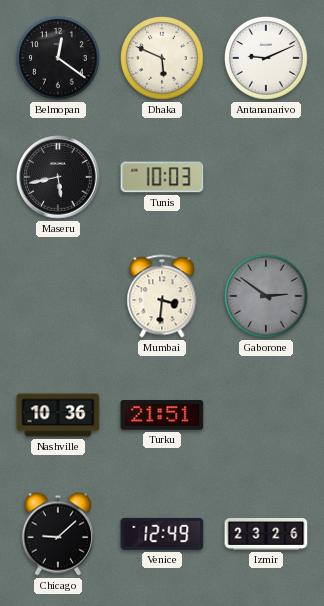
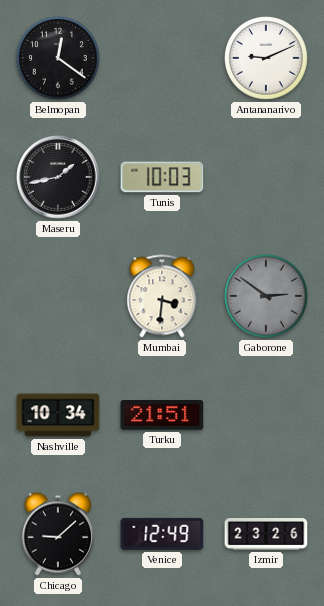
Dhaka: 5:49 -> none
Maseru: 5:43 -> 1:43
Nashville: 10:36 -> 10:34
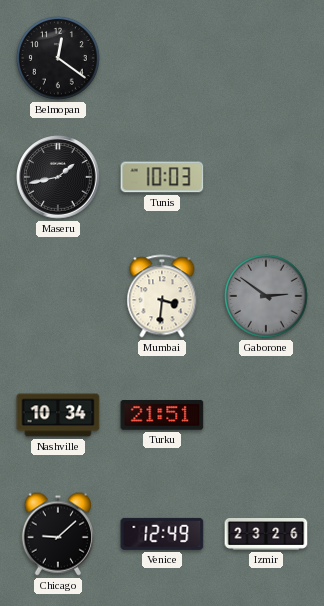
Antananarivo: 9:11 -> none
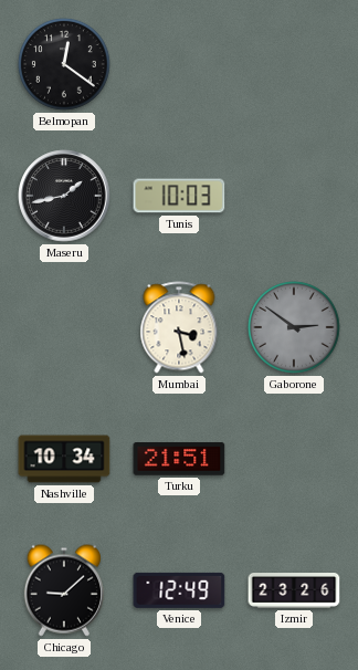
Mumbai: 3:31 -> 3:28
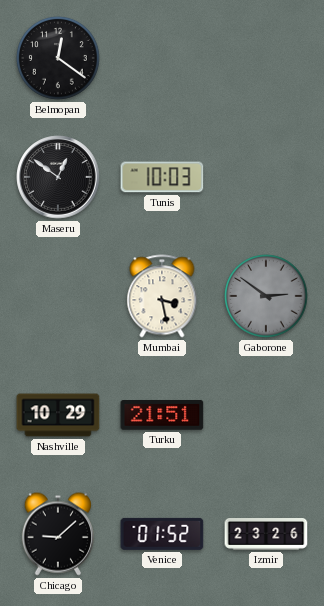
Maseru: 1:43 -> 12:51
Nashville: 10:34 -> 10:29
Venice: 12:49 -> 01:52
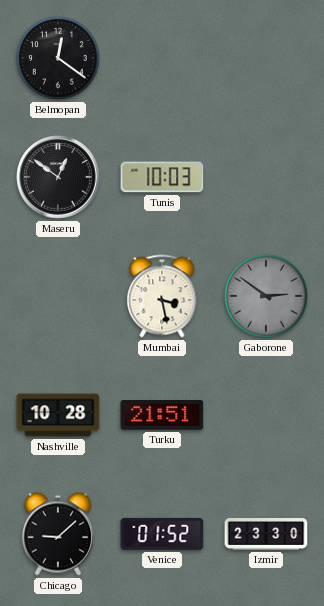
Nashville: 10:29 -> 10:28
Izmir: 23:26 -> 23:30
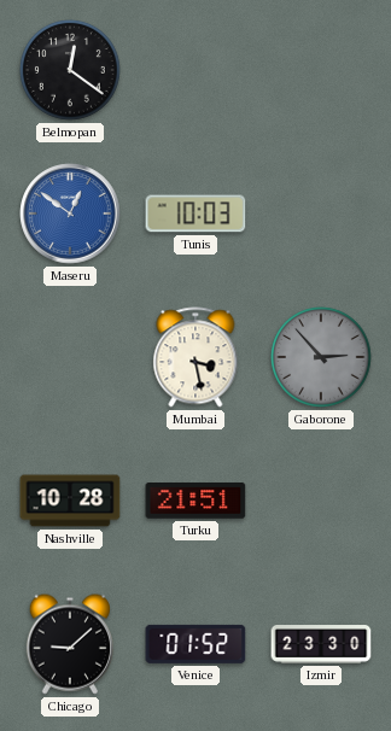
Maseru dial: black -> blue
Gaborone: 2:51 -> 2:53
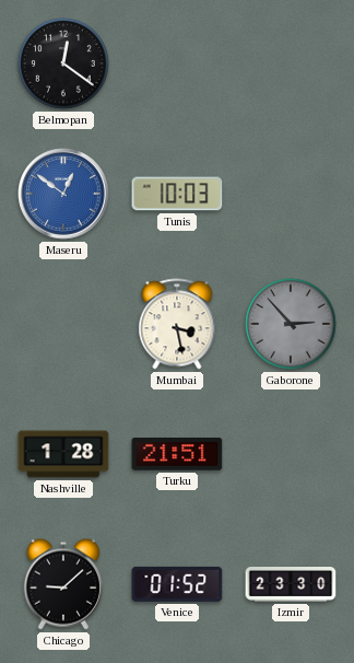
Nashville: 10:28 -> 1:28
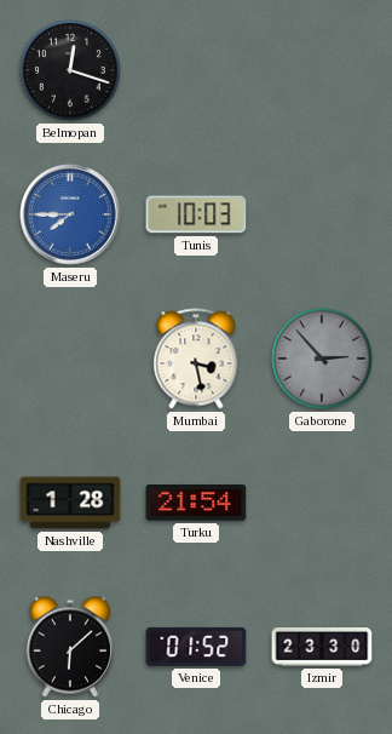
Belmopan: 12:21 -> 12:18
Maseru: 12:51 -> 7:45
Turku: 21:51 -> 21:54
Chicago: 9:08 -> 6:08
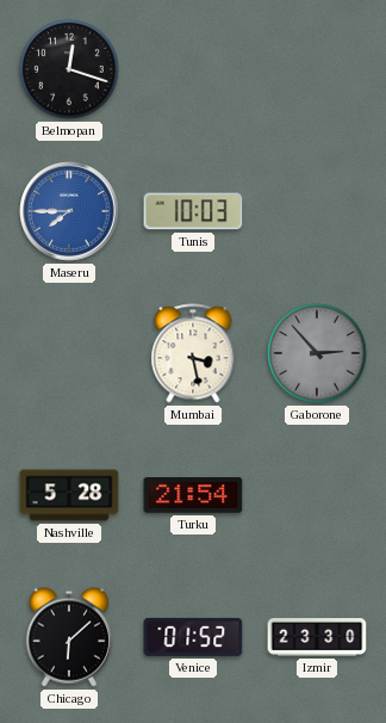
Nashville: 1:28 -> 5:28
